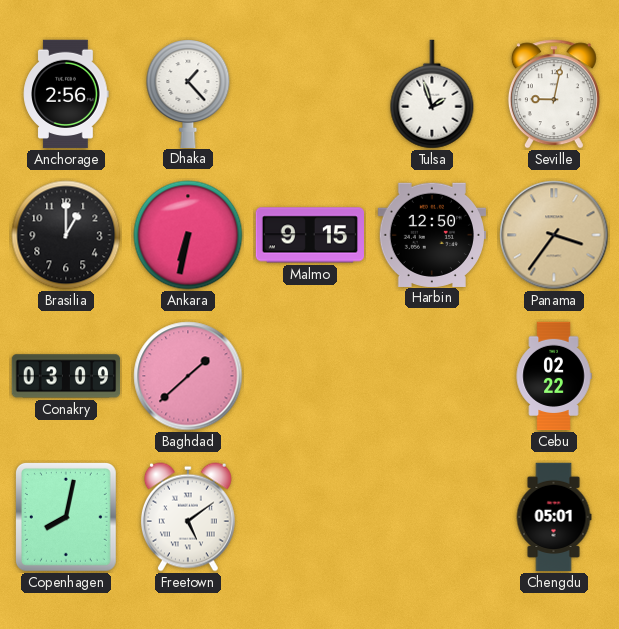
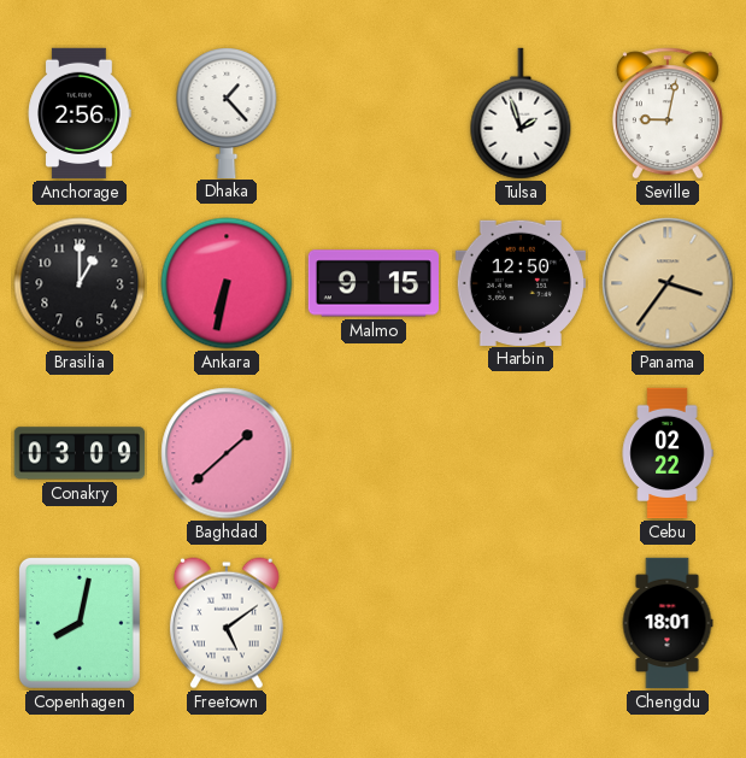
Chengdu: 05:01 -> 18:01
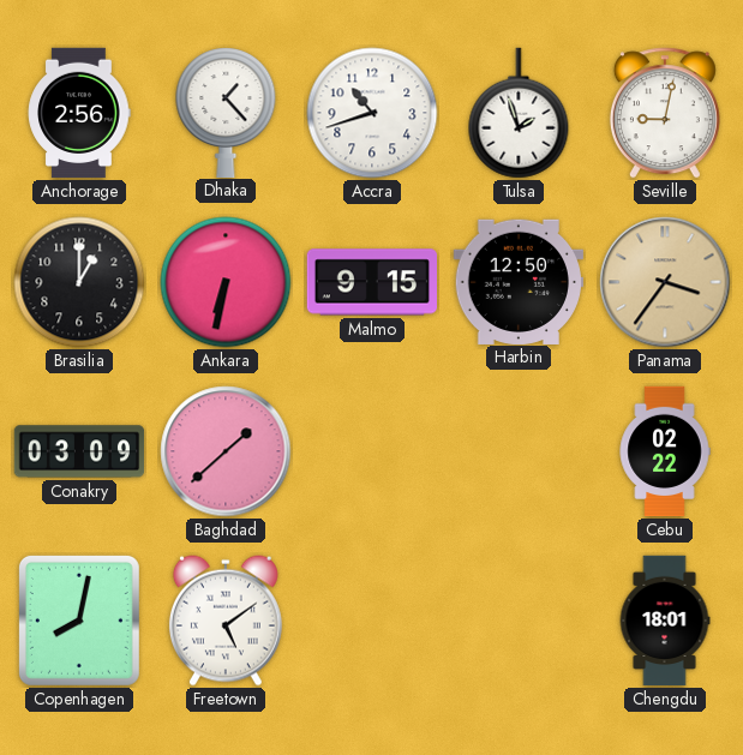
Accra: none -> 10:42
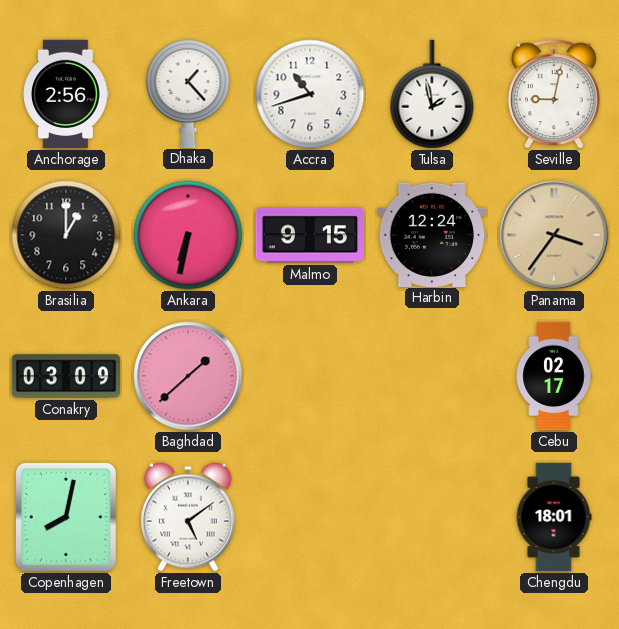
Tulsa: 1:57 -> 1:58
Harbin: 12:50 -> 12:24
Cebu: 02:22 -> 02:17
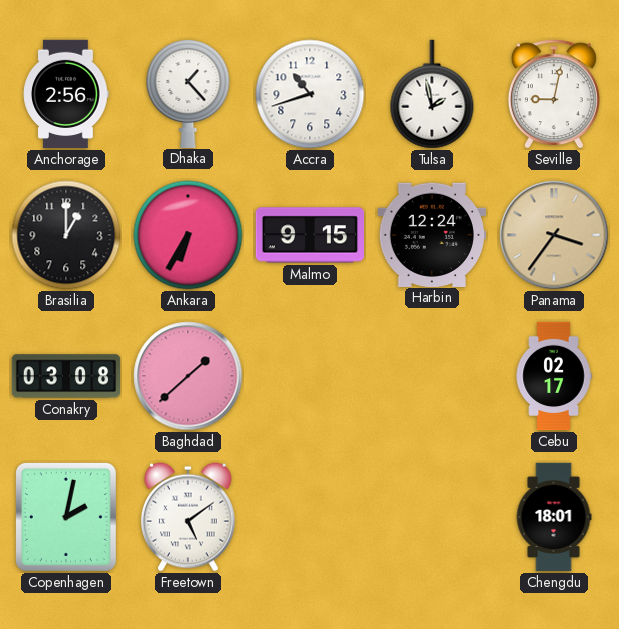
Ankara: 6:32 -> 6:35
Conakry: 03:09 -> 03:08
Copenhagen: 8:02 -> 2:02
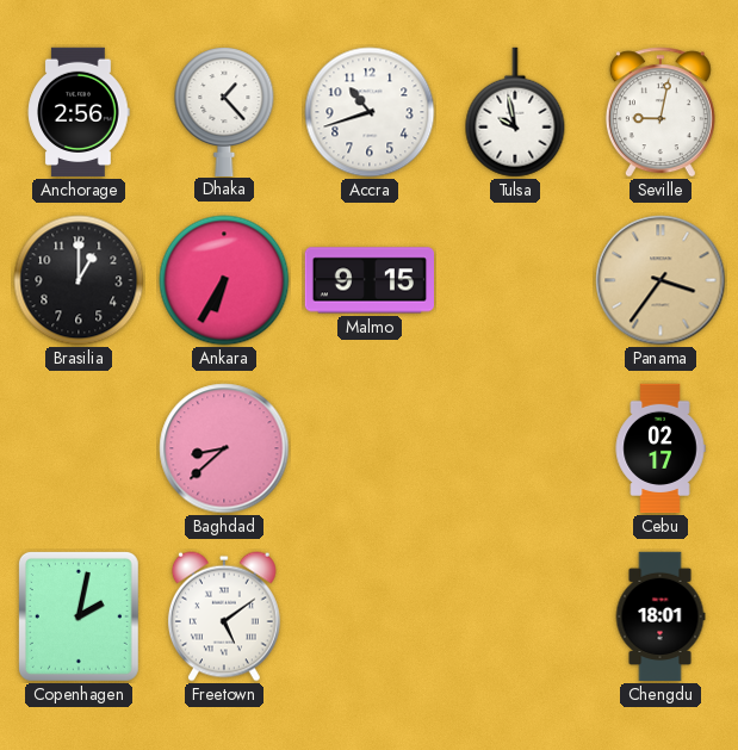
Tulsa: 1:58 -> 9:58
Harbin: 12:24 -> none
Conakry: 03:08 -> none
Baghdad: 1:38 -> 8:38
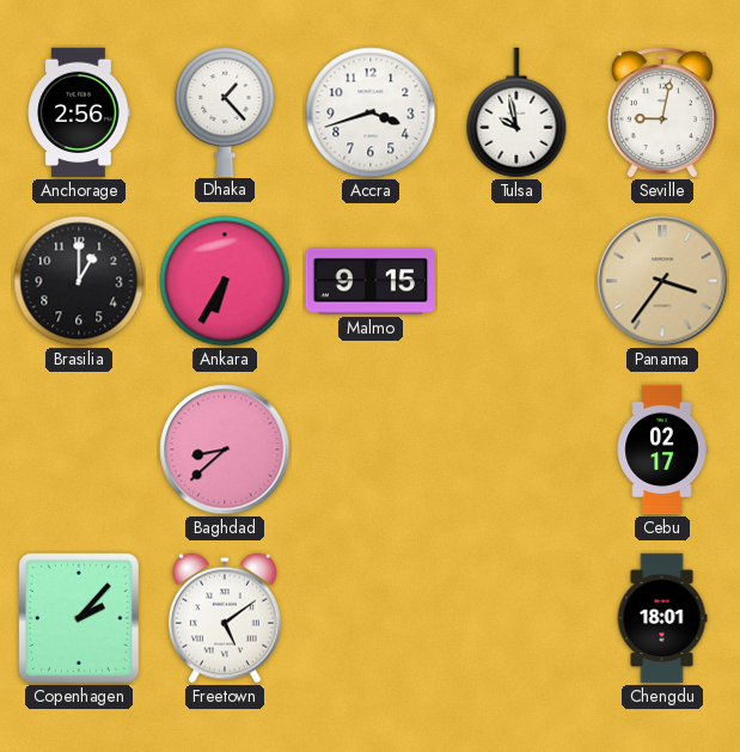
Accra: 10:42 -> 3:42
Copenhagen: 2:02 -> 2:07
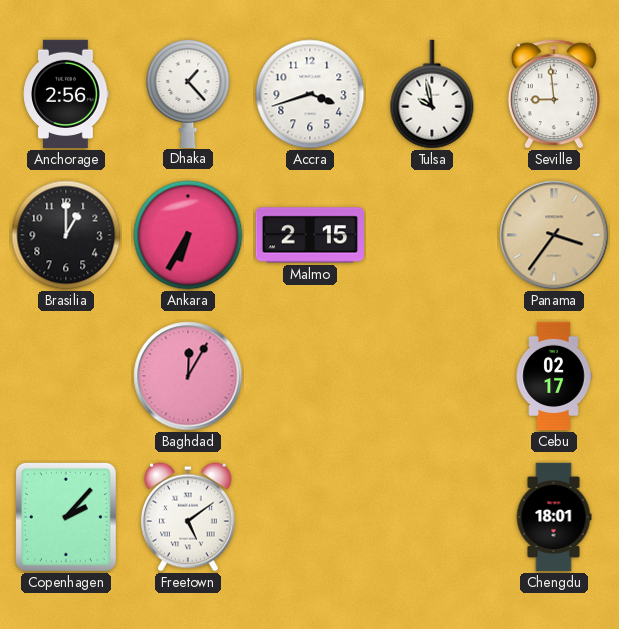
Seville: 9:02 -> 8:59
Malmo: 9:15 -> 2:15
Baghdad: 8:38 -> 12:05
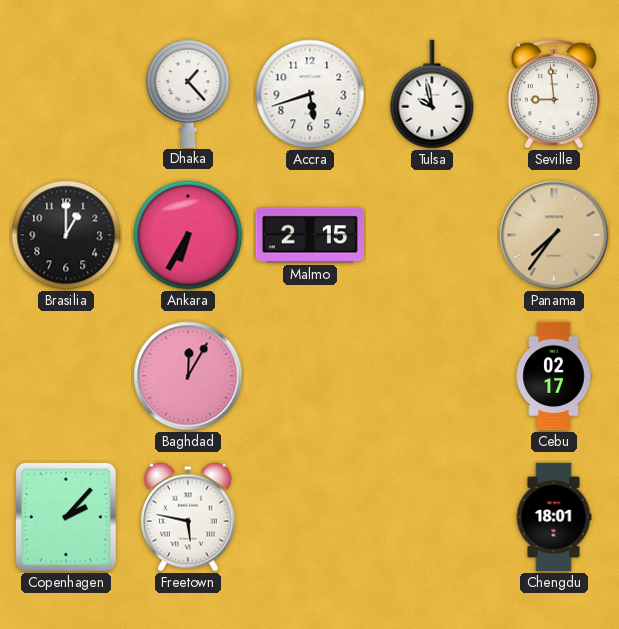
Anchorage: 2:56 -> none
Accra: 3:42 -> 5:42
Panama: 3:36 -> 7:36
Freetown: 5:09 -> 5:47
